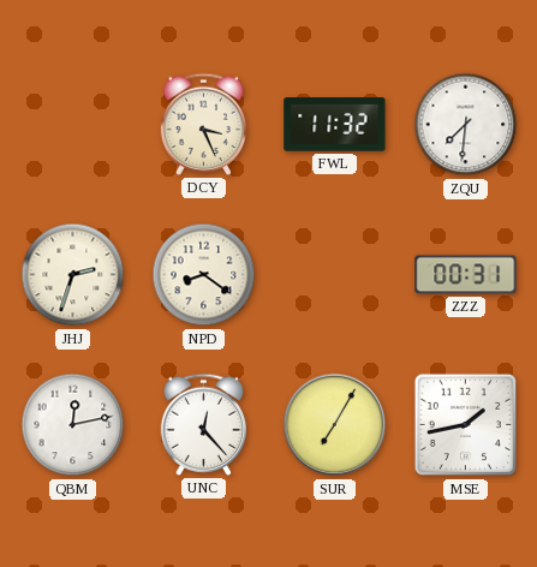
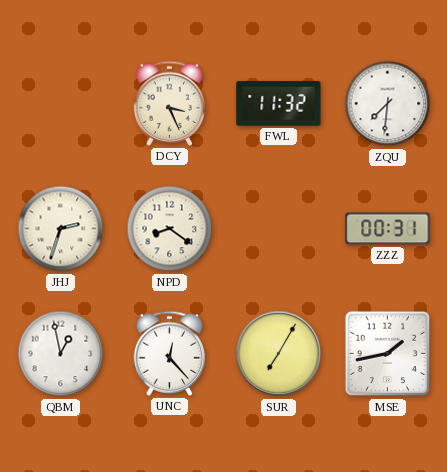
QBM: 12:13 -> 12:58
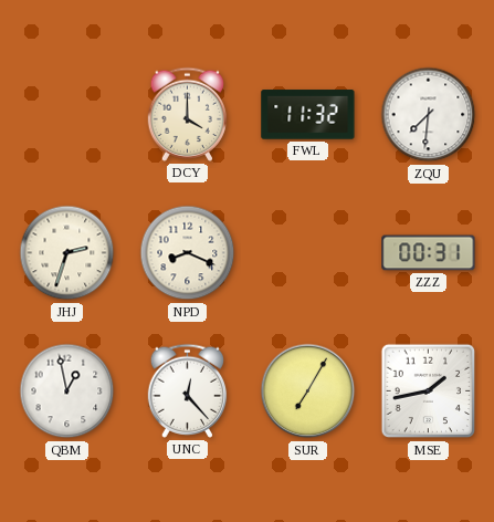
DCY: 3:26 -> 4:00
NPD: 8:21 -> 8:19
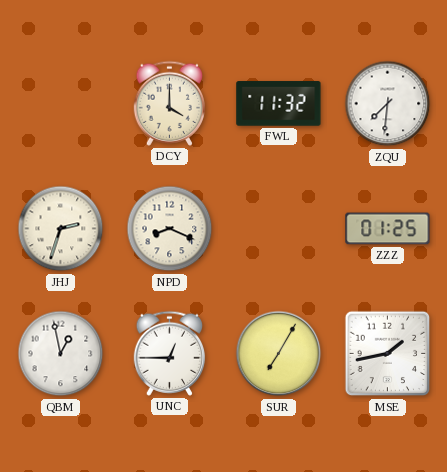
ZZZ: 00:31 -> 01:25
UNC: 12:23 -> 12:45
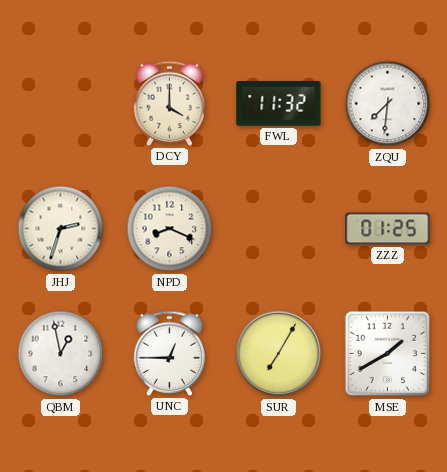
MSE: 1:43 -> 1:40
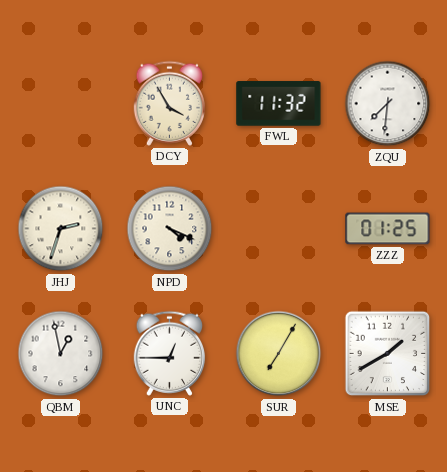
DCY: 4:00 -> 3:55
NPD: 8:19 -> 4:19
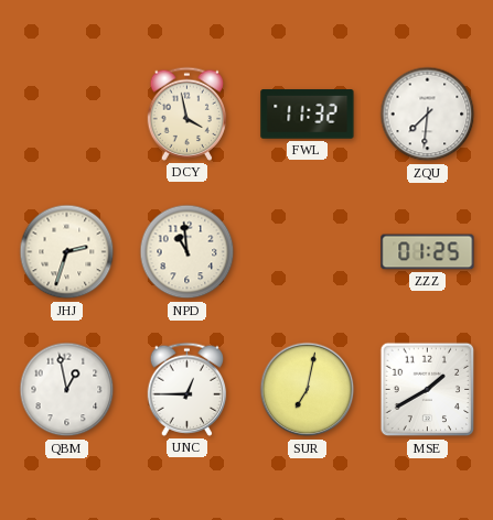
DCY: 3:55 -> 3:58
NPD: 4:19 -> 10:59
SUR: 7:05 -> 7:02
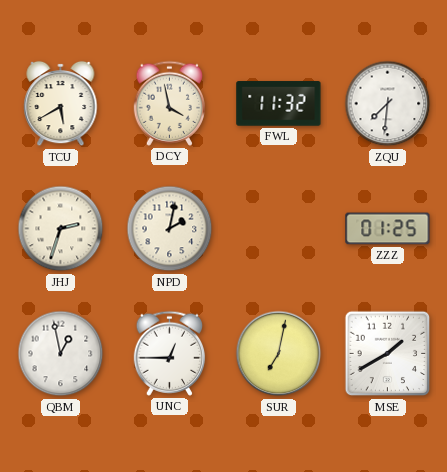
TCU: none -> 5:40
NPD: 10:59 -> 2:02
